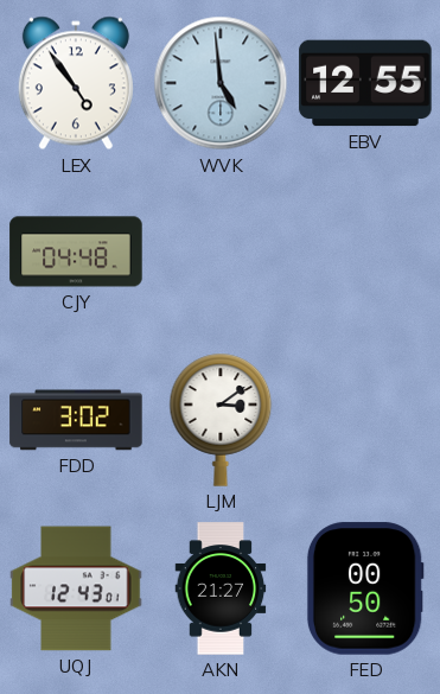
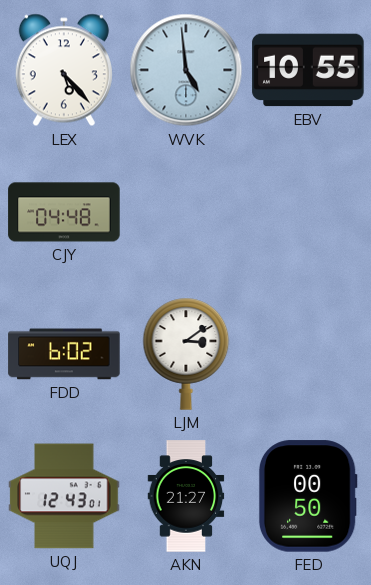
LEX: 4:54 -> 5:23
EBV: 12:55 -> 10:55
FDD: 3:02 -> 6:02
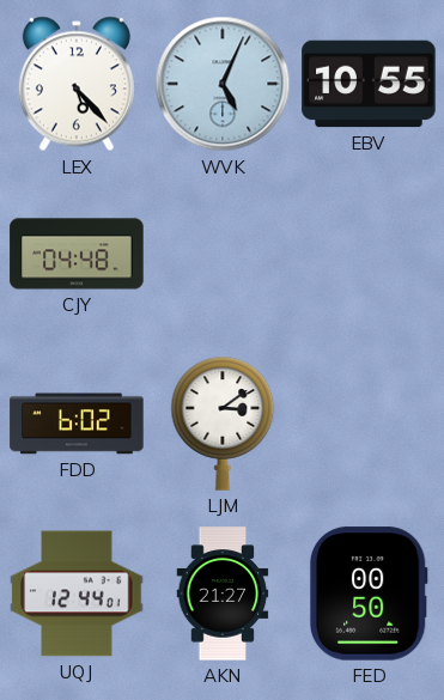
WVK: 4:59 -> 5:04
UQJ: 12:43 -> 12:44
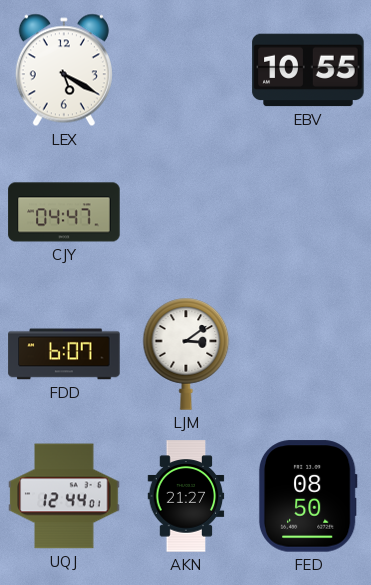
LEX: 5:23 -> 5:20
WVK: 5:04 -> none
CJY: 04:48 -> 04:47
FDD: 6:02 -> 6:07
FED: 00:50 -> 08:50
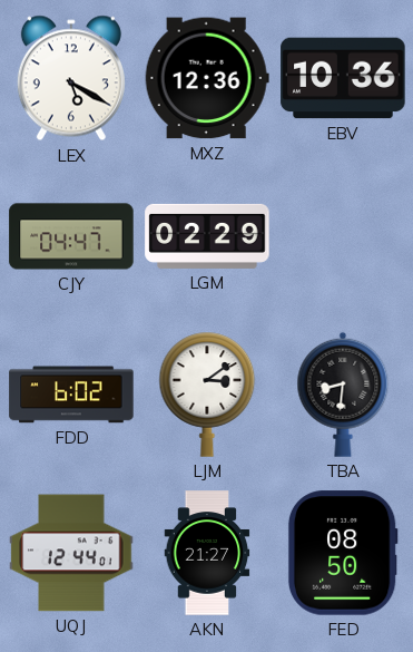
MXZ: none -> 12:36
EBV: 10:55 -> 10:36
LGM: none -> 02:29
FDD: 6:07 -> 6:02
TBA: none -> 8:31
